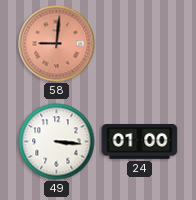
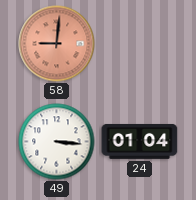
24: 01:00 -> 01:04
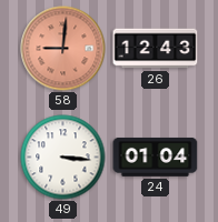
26: none -> 12:43
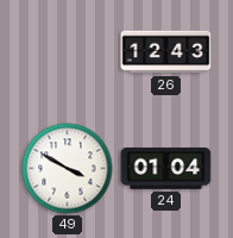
58: 9:01 -> none
49: 3:16 -> 3:50
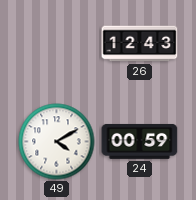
49: 3:50 -> 4:10
24: 01:04 -> 00:59
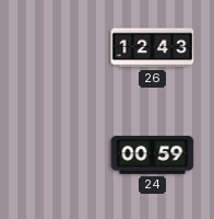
49: 4:10 -> none
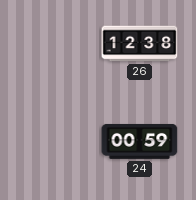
26: 12:43 -> 12:38
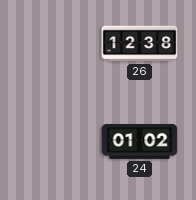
24: 00:59 -> 01:02
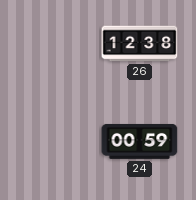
24: 01:02 -> 00:59
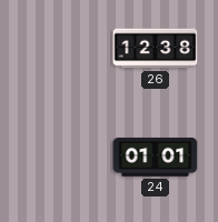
24: 00:59 -> 01:01
